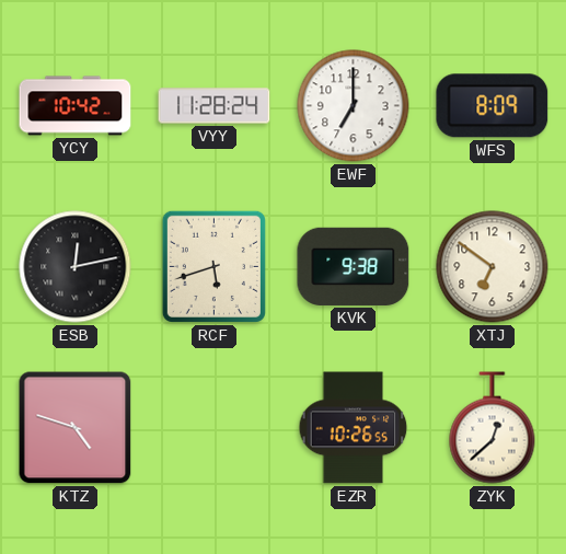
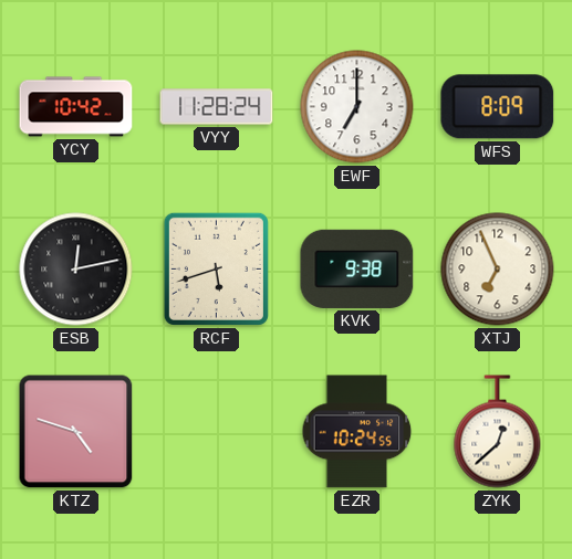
XTJ: 6:51 -> 6:56
EZR: 10:26 -> 10:24
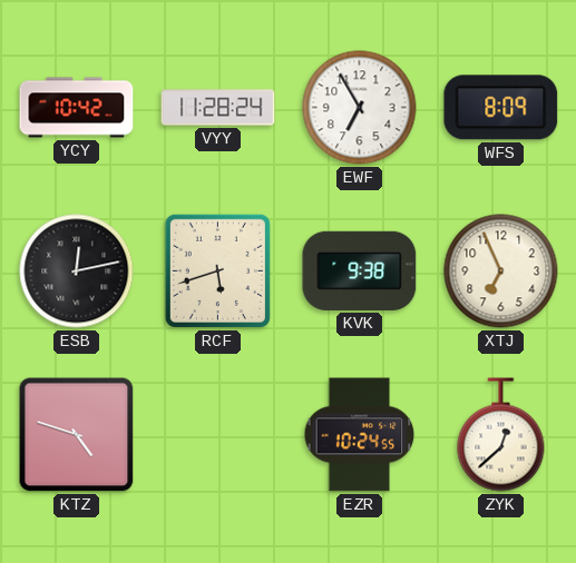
EWF: 7:00 -> 6:55
